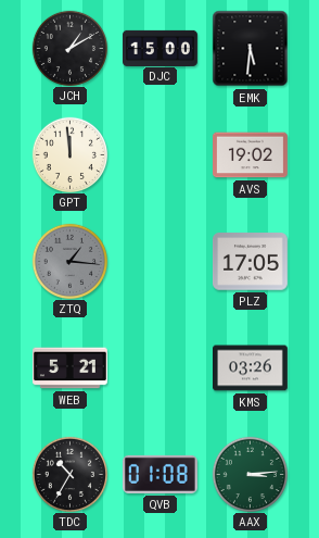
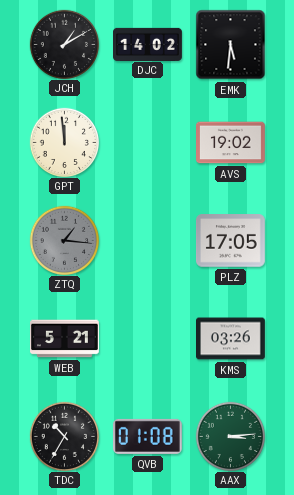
DJC: 15:00 -> 14:02
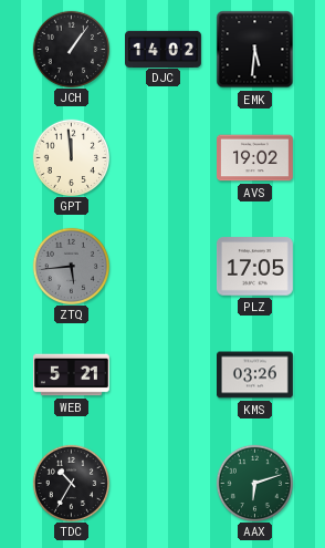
JCH: 1:10 -> 1:06
ZTQ: 1:16 -> 5:44
QVB: 01:08 -> none
AAX: 3:14 -> 6:12
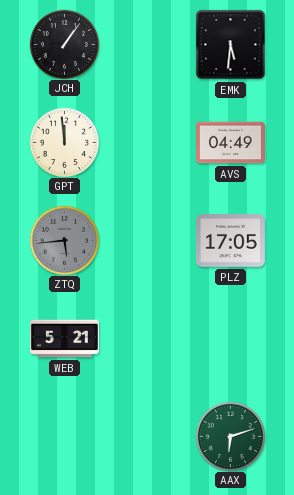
DJC: 14:02 -> none
AVS: 19:02 -> 04:49
KMS: 03:26 -> none
TDC: 10:35 -> none
